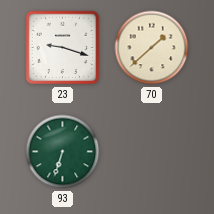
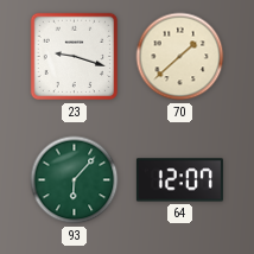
93: 6:33 -> 6:07
64: none -> 12:07
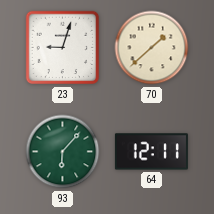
23: 9:18 -> 9:03
64: 12:07 -> 12:11
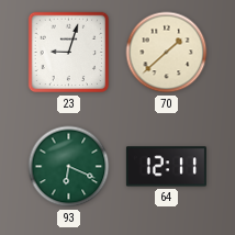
93: 6:07 -> 6:19
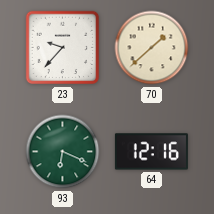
23: 9:03 -> 9:37
64: 12:11 -> 12:16
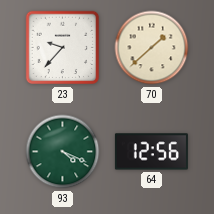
93: 6:19 -> 4:19
64: 12:16 -> 12:56
